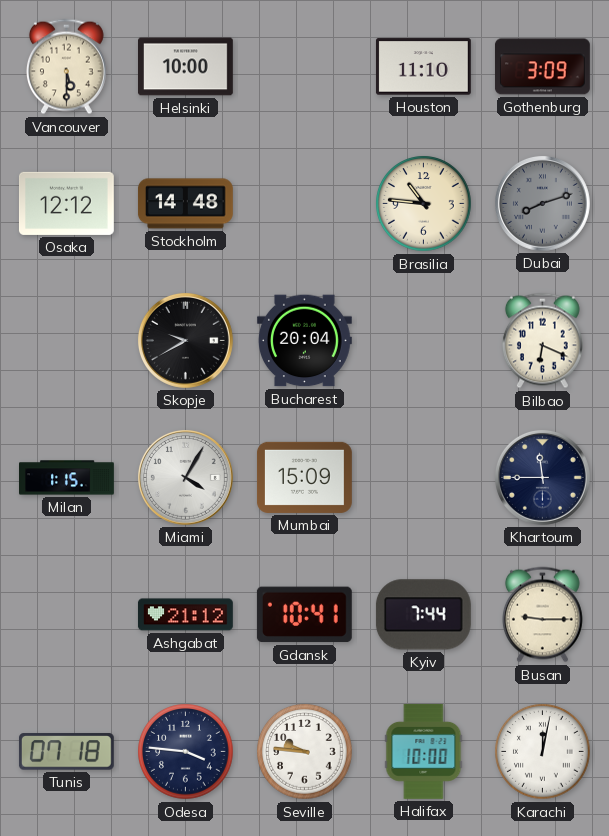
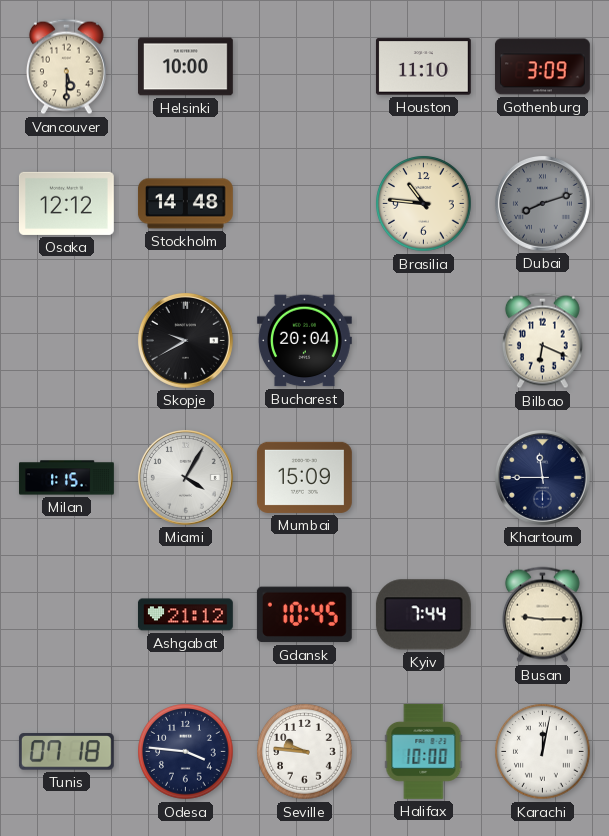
Gdansk: 10:41 -> 10:45
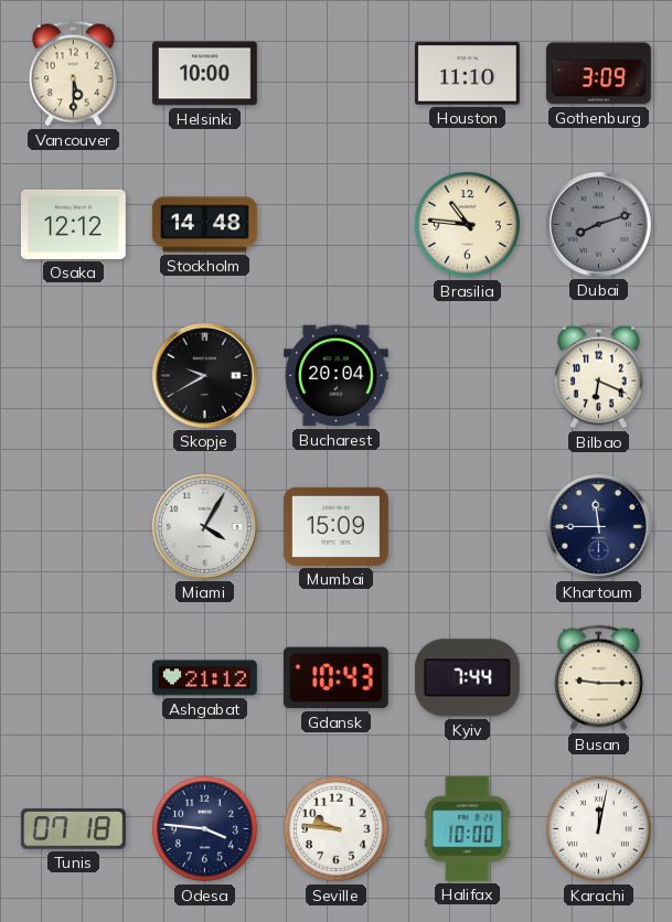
Milan: 1:15 -> none
Gdansk: 10:45 -> 10:43
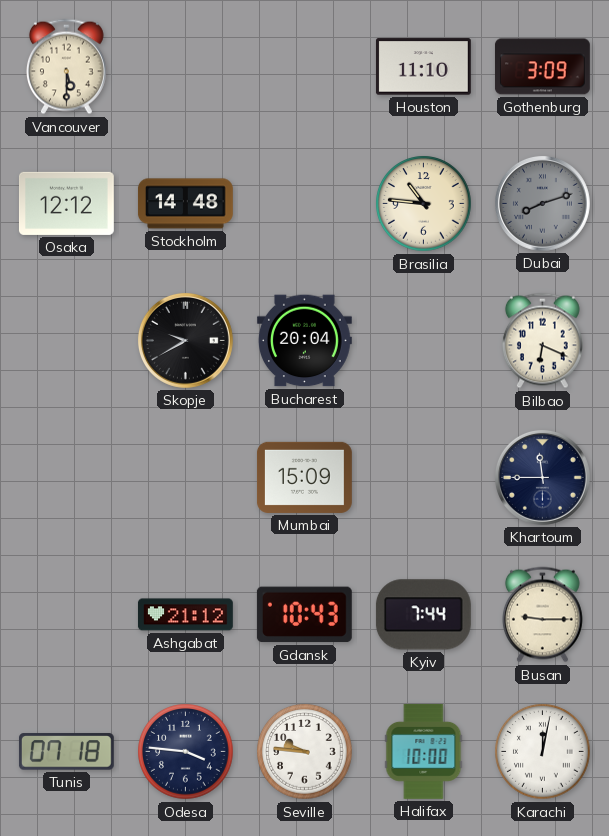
Helsinki: 10:00 -> none
Miami: 4:05 -> none
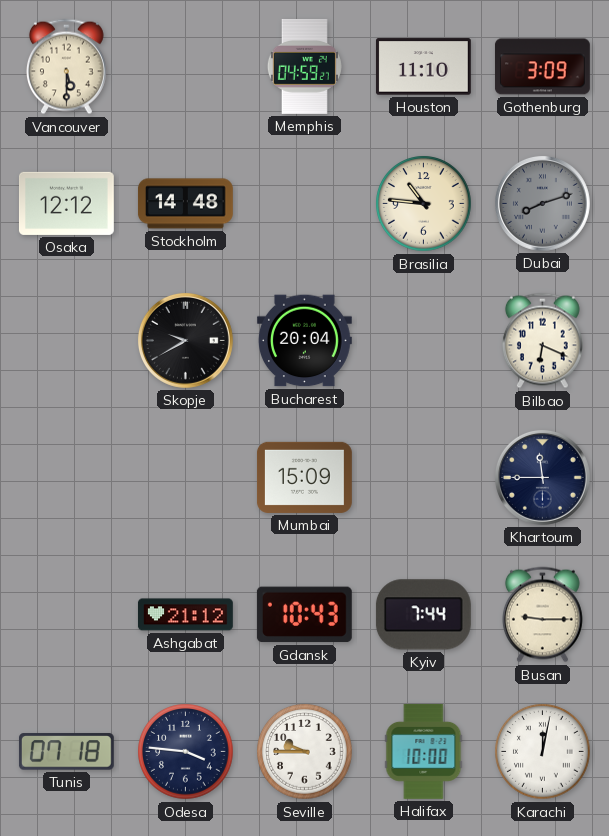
Memphis: none -> 04:59
Seville: 9:46 -> 9:45
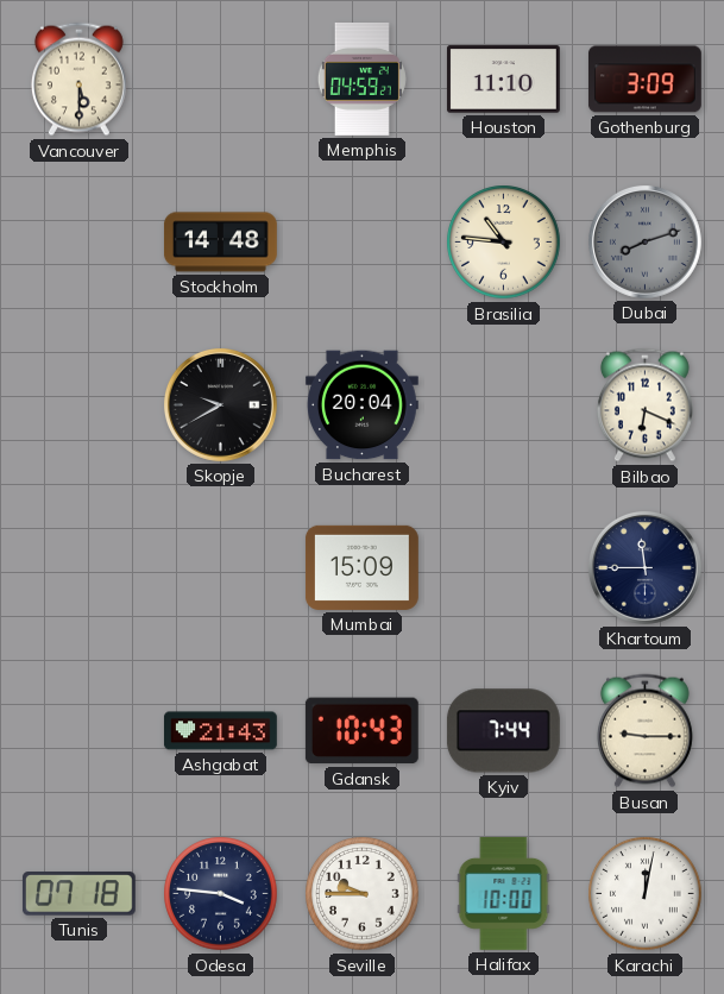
Osaka: 12:12 -> none
Ashgabat: 21:12 -> 21:43
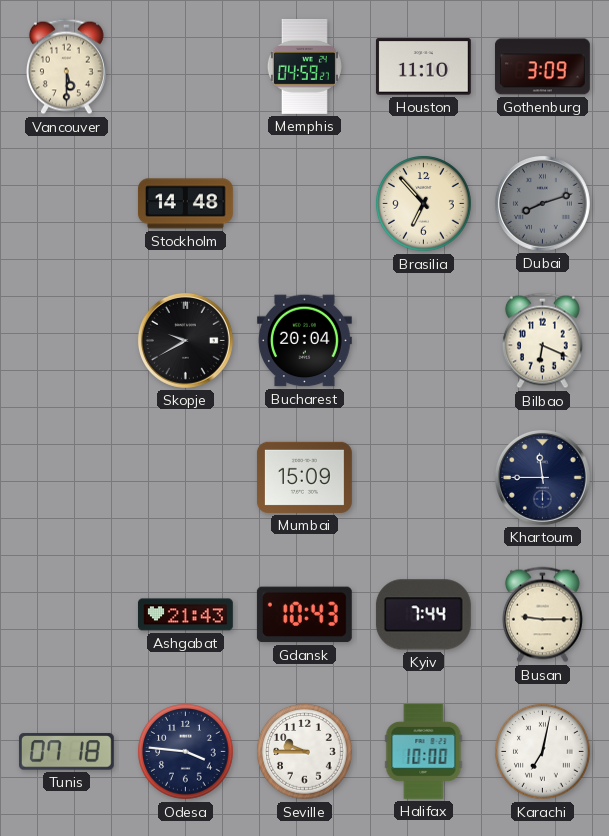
Brasilia: 10:46 -> 6:53
Karachi: 12:02 -> 7:02
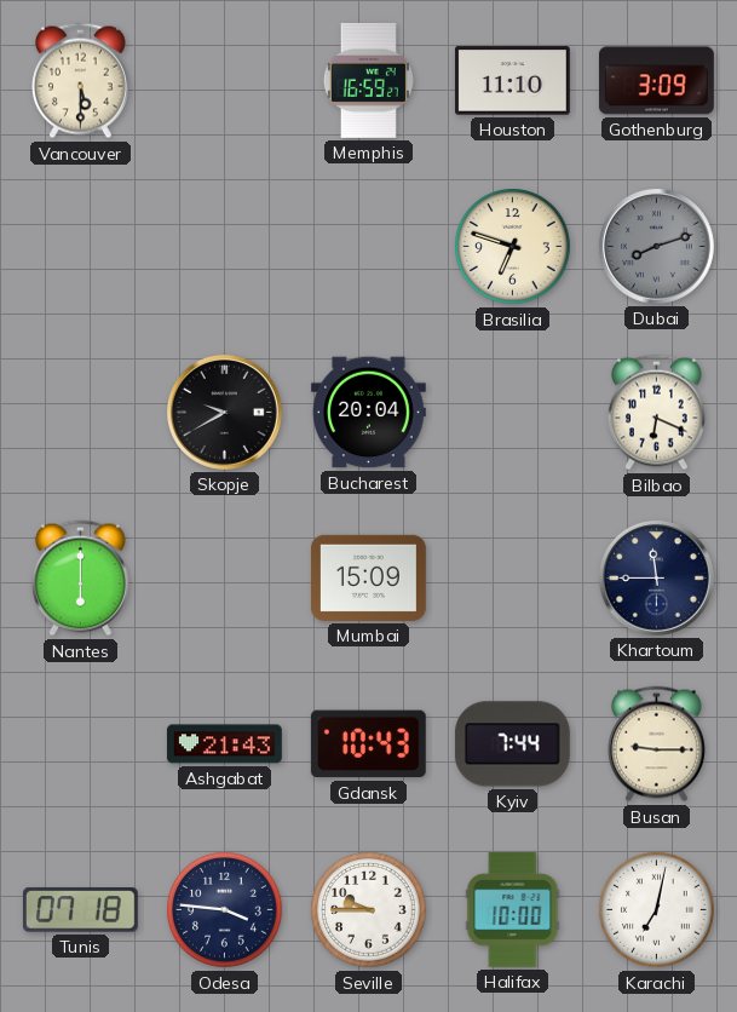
Memphis: 04:59 -> 16:59
Stockholm: 14:48 -> none
Brasilia: 6:53 -> 6:48
Nantes: none -> 6:00
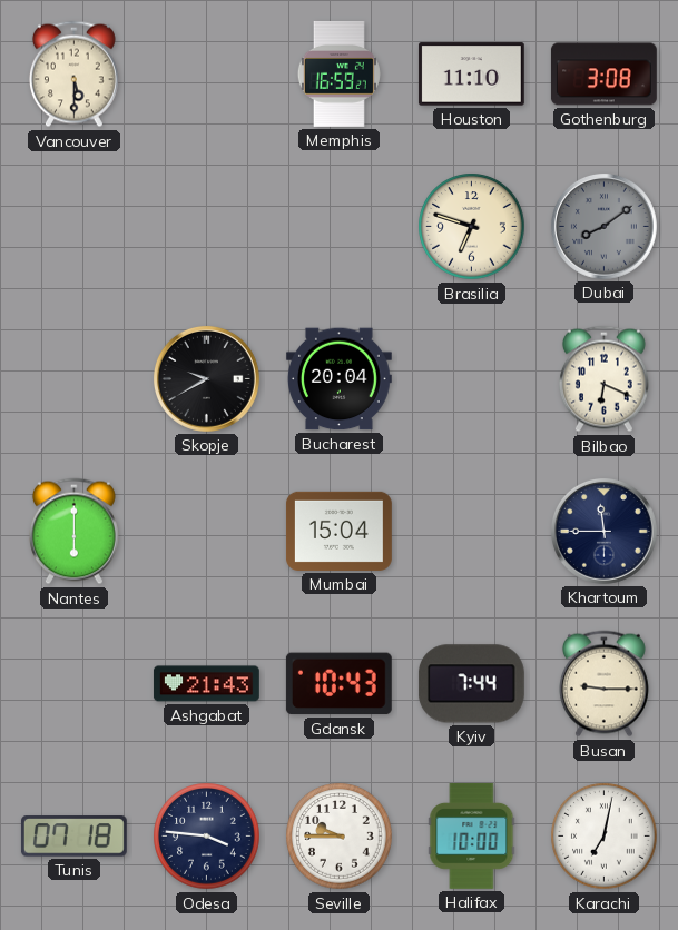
Gothenburg: 3:09 -> 3:08
Dubai: 8:12 -> 8:09
Mumbai: 15:09 -> 15:04
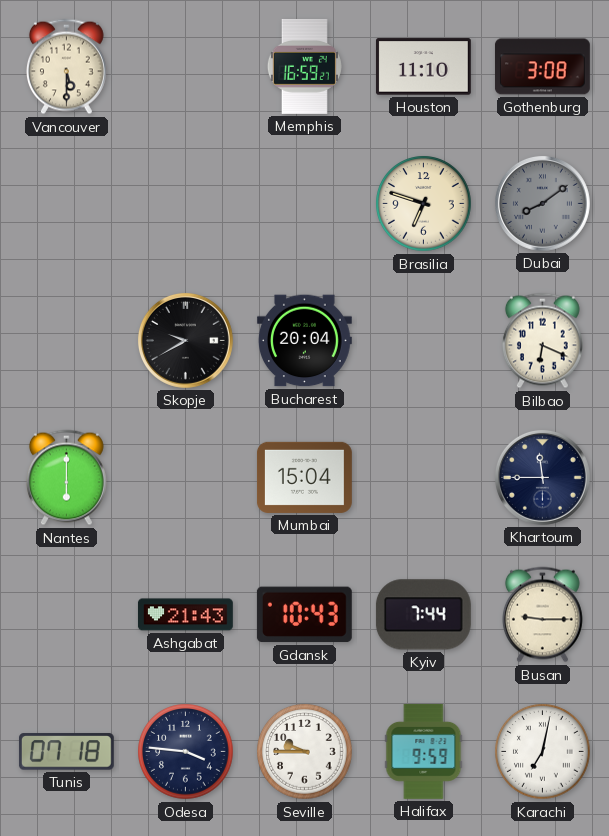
Halifax: 10:00 -> 9:59
